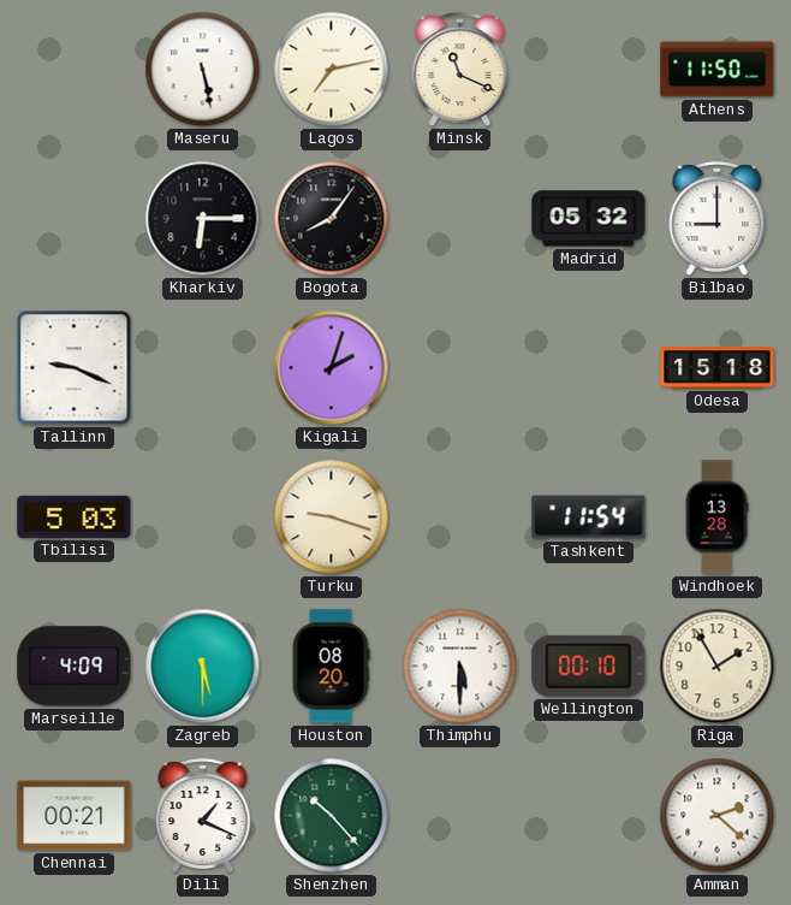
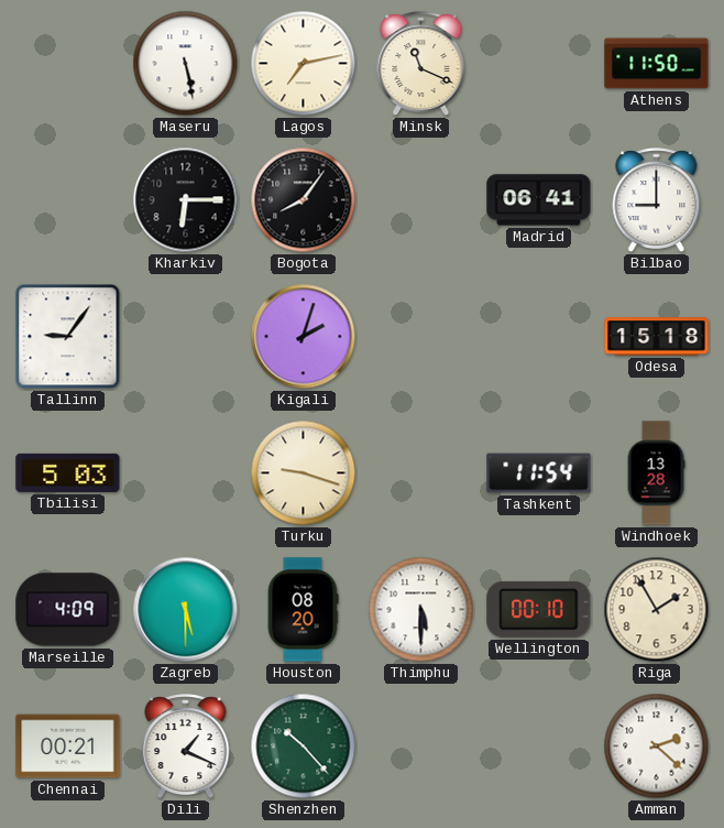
Madrid: 05:32 -> 06:41
Tallinn: 9:19 -> 9:06
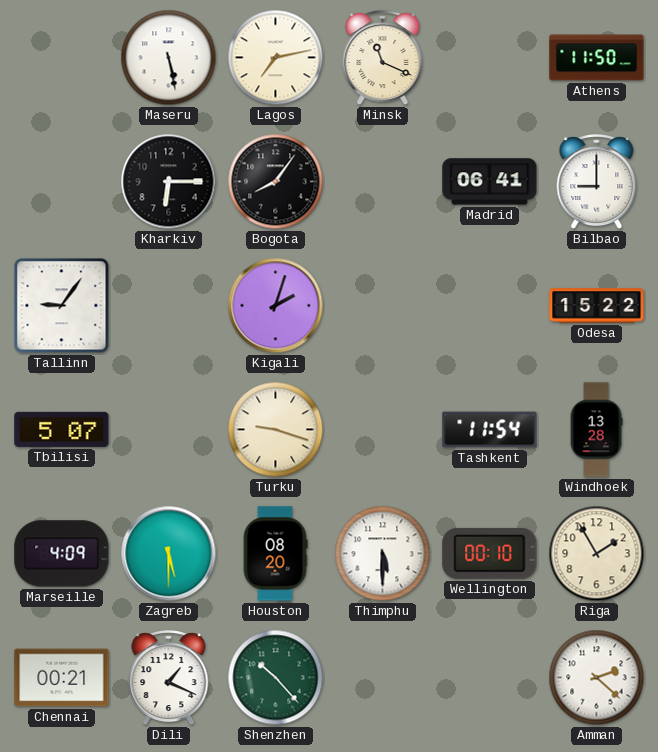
Odesa: 15:18 -> 15:22
Tbilisi: 5:03 -> 5:07
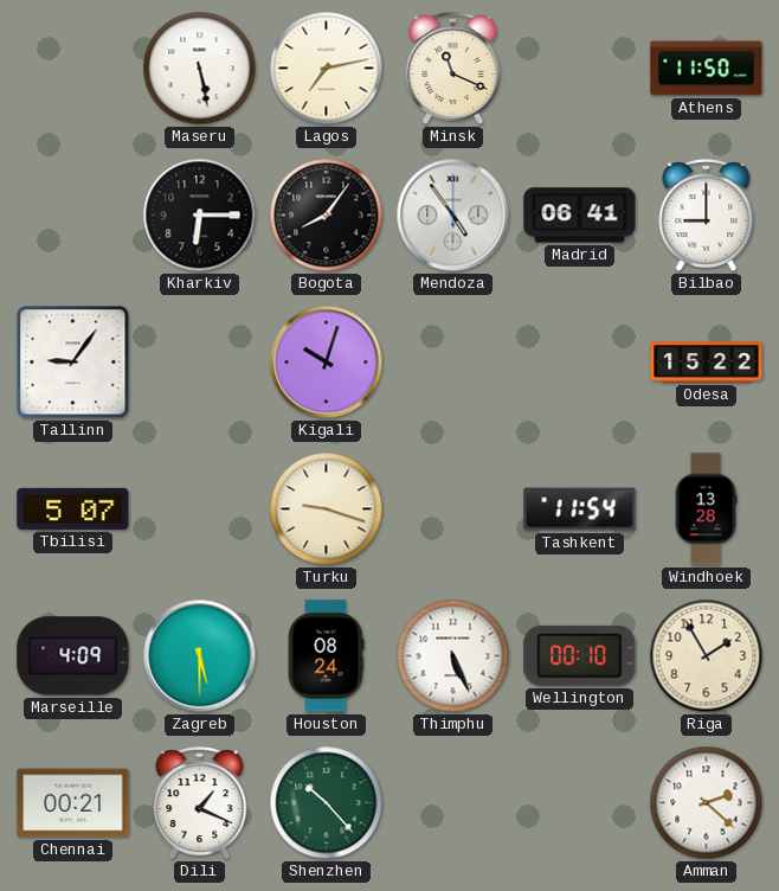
Mendoza: none -> 4:54
Kigali: 2:03 -> 10:03
Houston: 08:20 -> 08:24
Thimphu: 5:30 -> 5:26
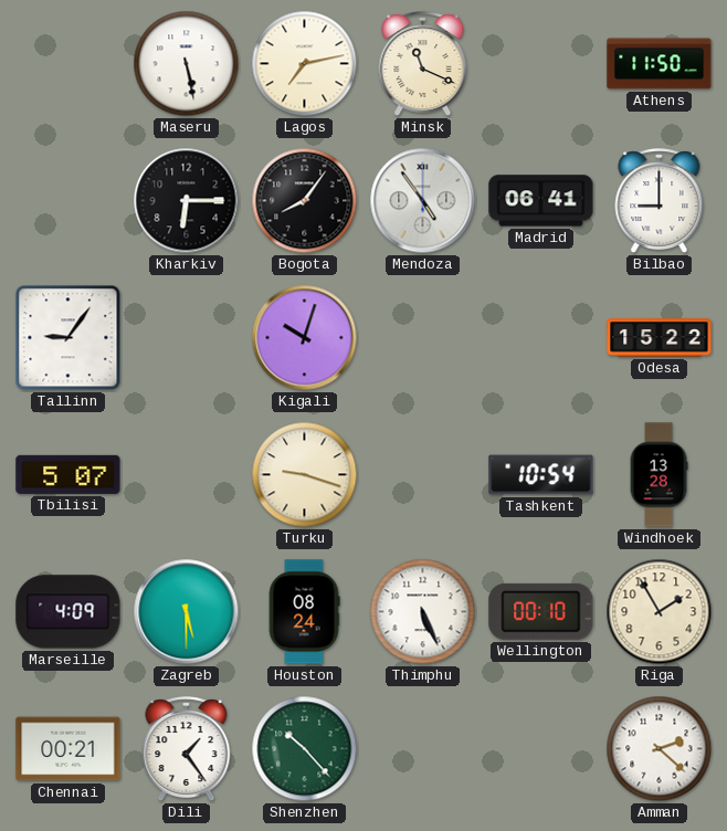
Tashkent: 11:54 -> 10:54
Dili: 1:19 -> 1:24
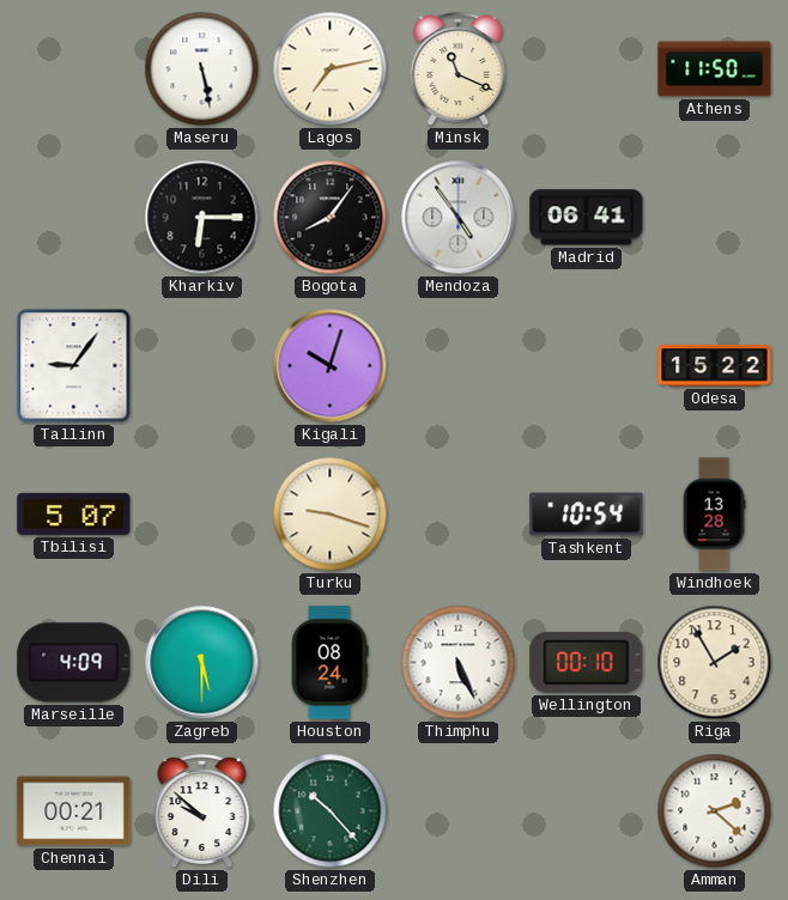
Bilbao: 9:00 -> none
Dili: 1:24 -> 9:52
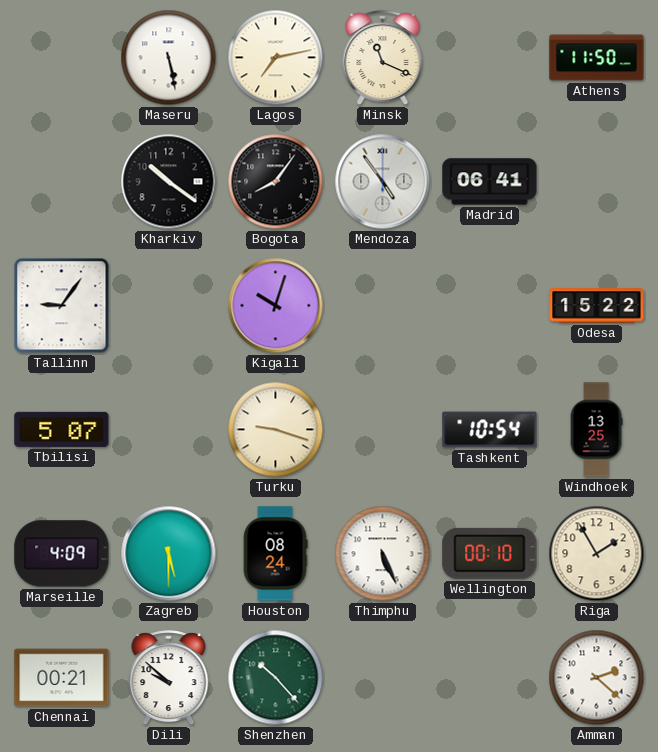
Kharkiv: 6:15 -> 10:21
Windhoek: 13:28 -> 13:25
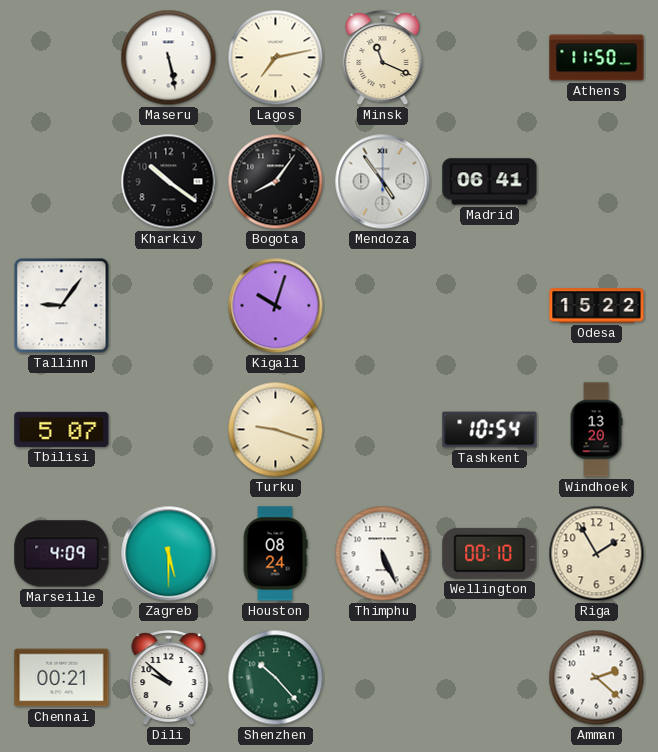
Windhoek: 13:25 -> 13:20
